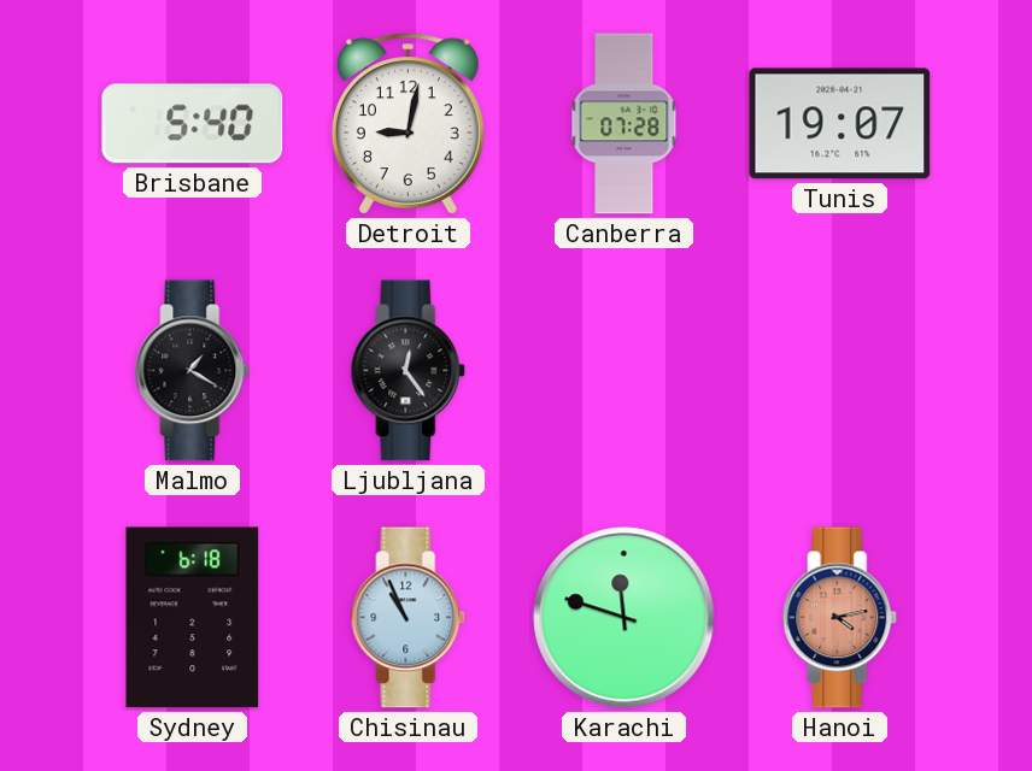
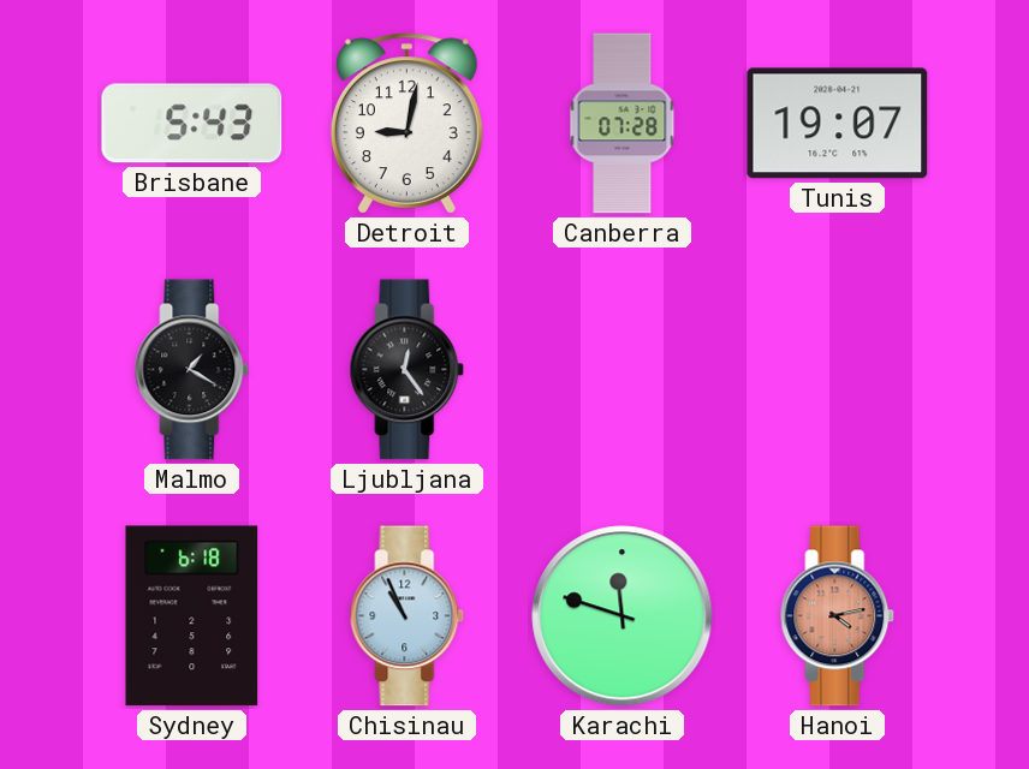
Brisbane: 5:40 -> 5:43
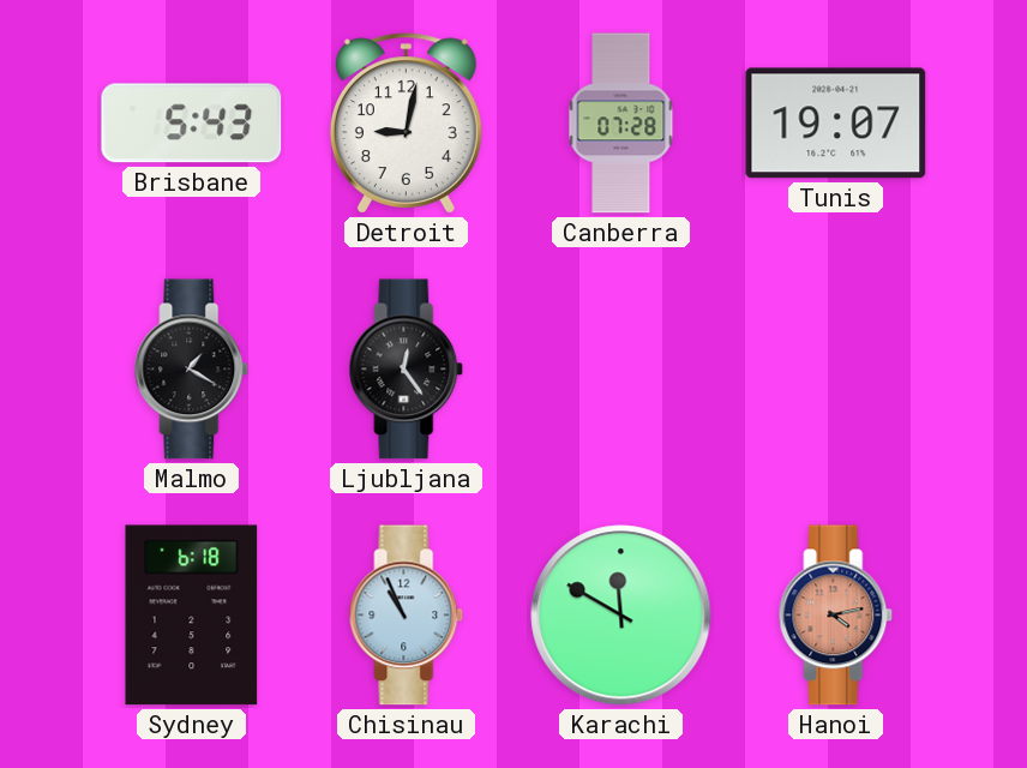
Karachi: 11:48 -> 11:50
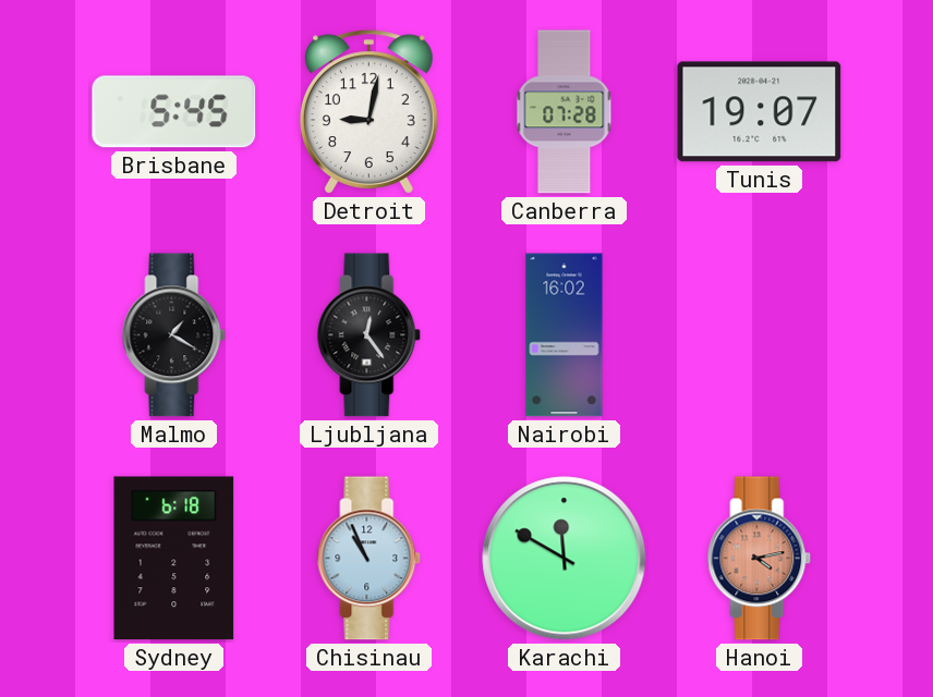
Brisbane: 5:43 -> 5:45
Nairobi: none -> 16:02
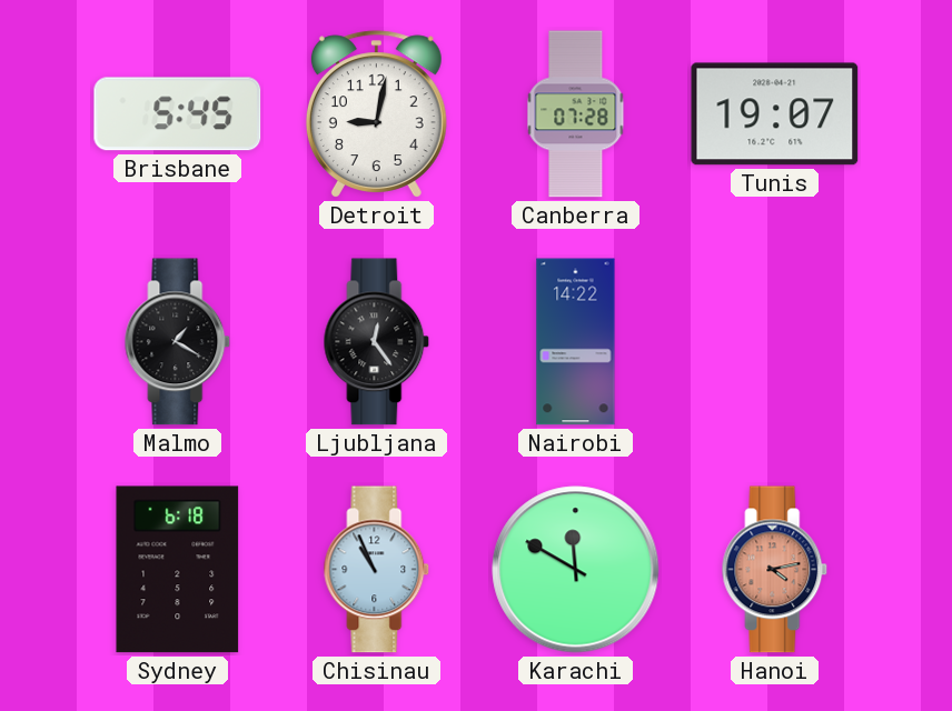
Nairobi: 16:02 -> 14:22
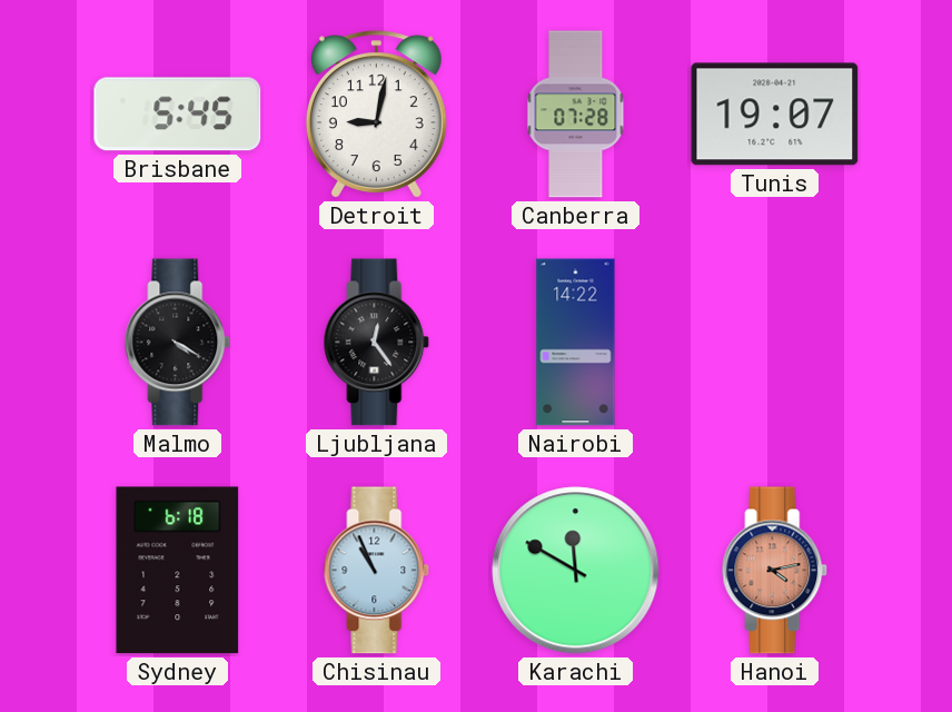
Malmo: 1:20 -> 4:20
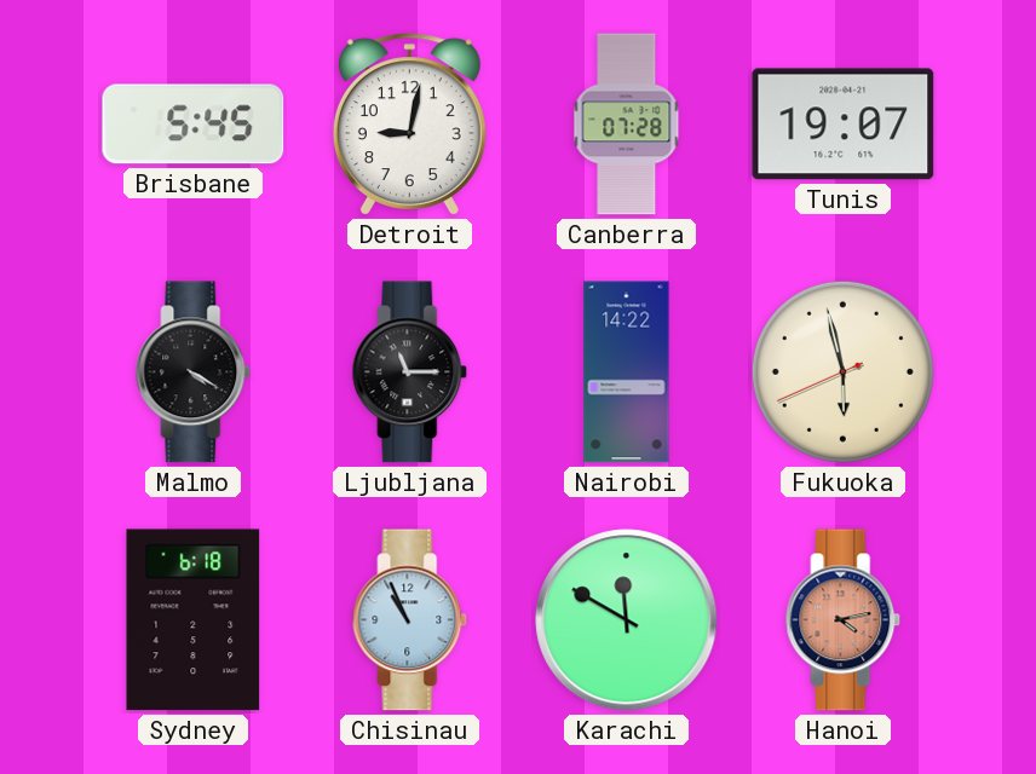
Ljubljana: 12:24 -> 11:15
Fukuoka: none -> 5:57
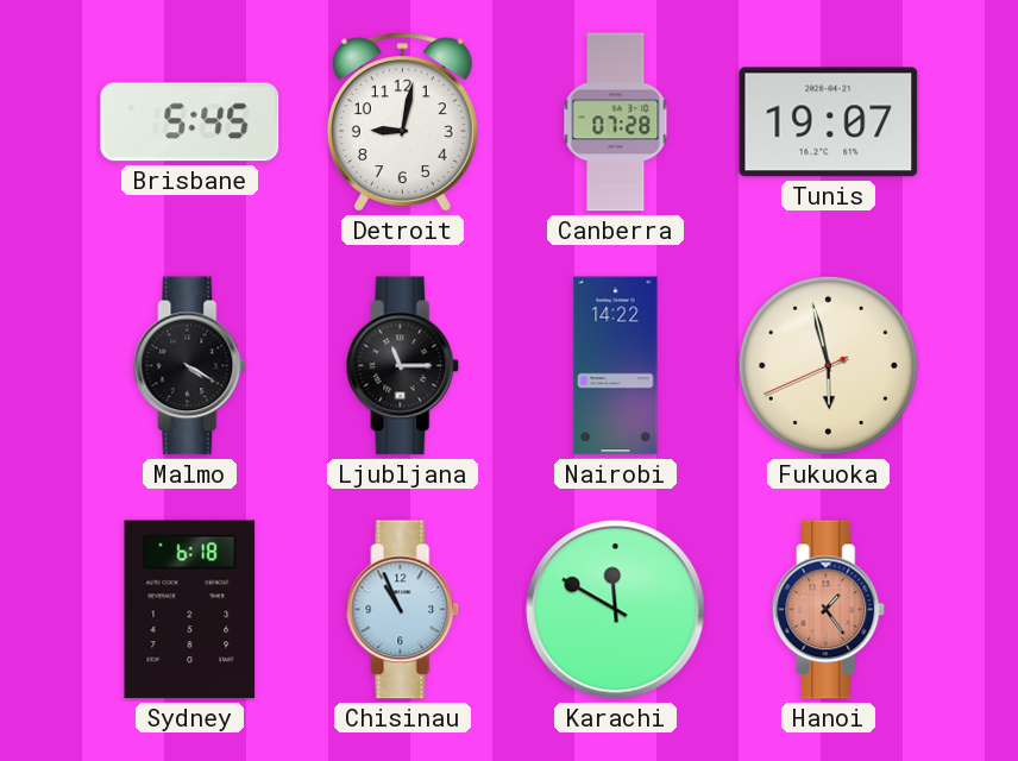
Hanoi: 4:13 -> 1:24
